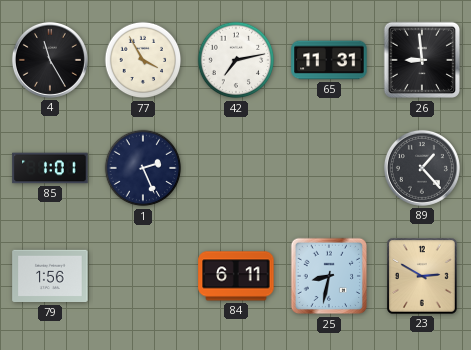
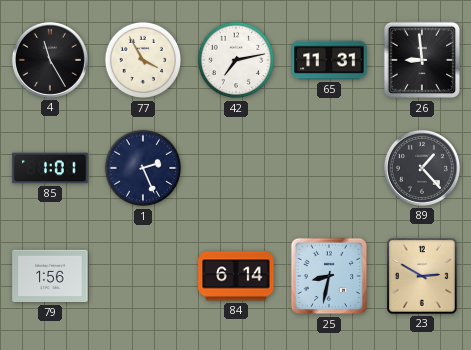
84: 6:11 -> 6:14
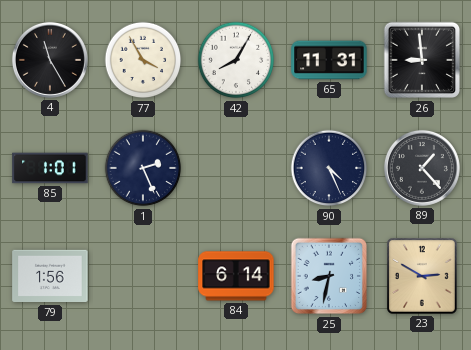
42: 7:13 -> 8:05
90: none -> 4:26
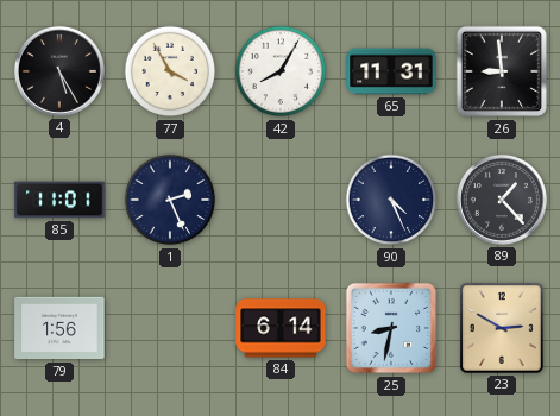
4: 11:25 -> 5:25
85: 1:01 -> 11:01
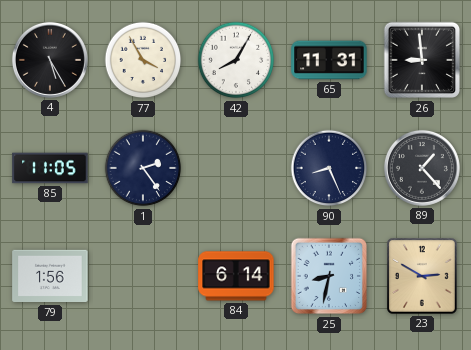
85: 11:01 -> 11:05
1: 2:26 -> 2:24
90: 4:26 -> 8:26
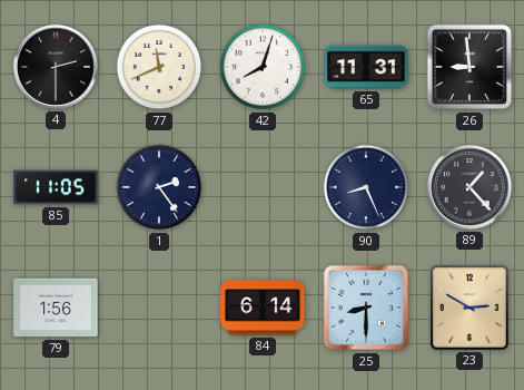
4: 5:25 -> 2:30
77: 3:55 -> 11:41
42: 8:05 -> 8:03
25: 8:32 -> 8:30
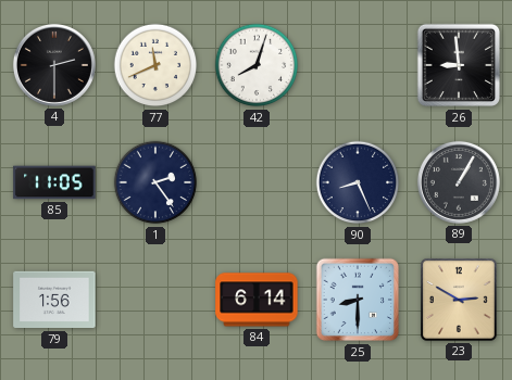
65: 11:31 -> none
89: 1:23 -> 1:05
